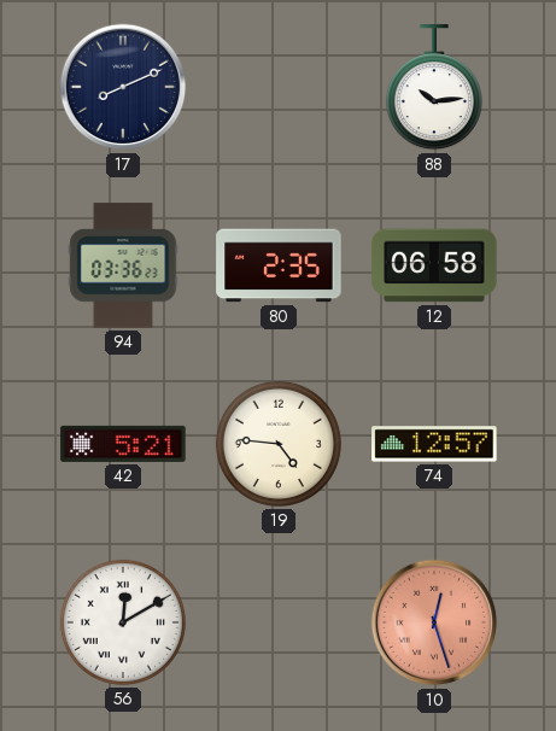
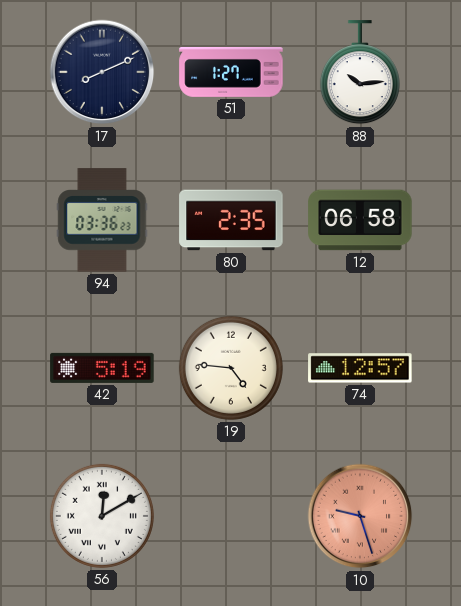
51: none -> 1:27
42: 5:21 -> 5:19
10: 12:27 -> 9:27
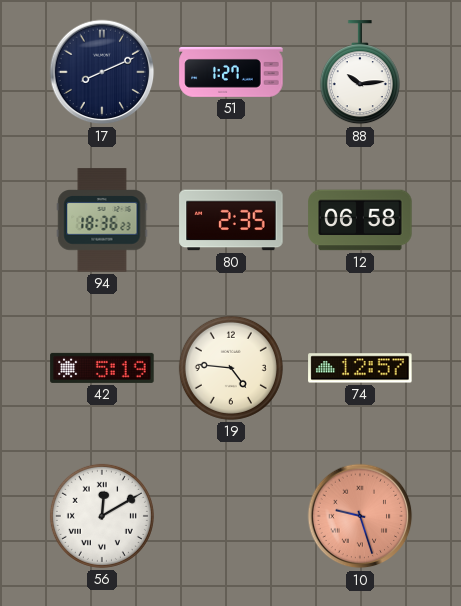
94: 03:36 -> 18:36
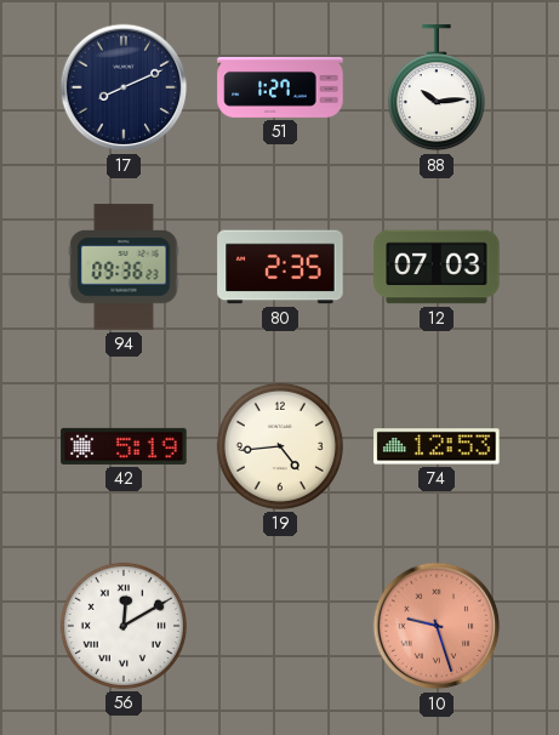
94: 18:36 -> 09:36
12: 06:58 -> 07:03
19: 4:46 -> 4:44
74: 12:57 -> 12:53
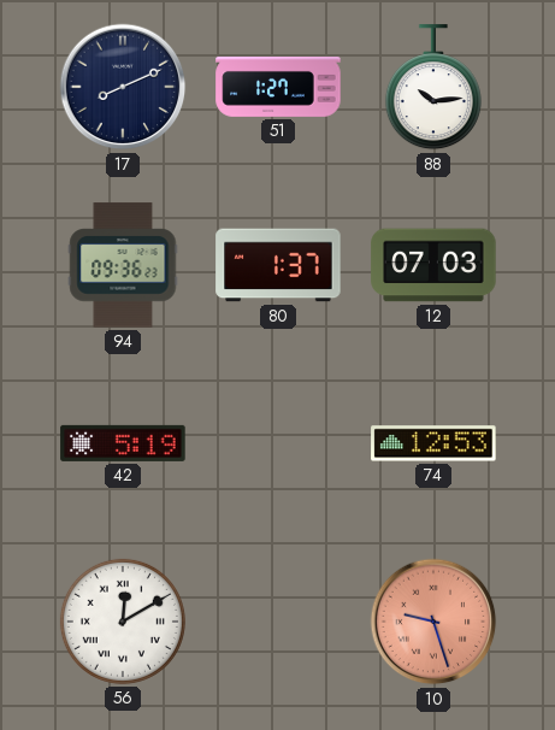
80: 2:35 -> 1:37
19: 4:44 -> none
